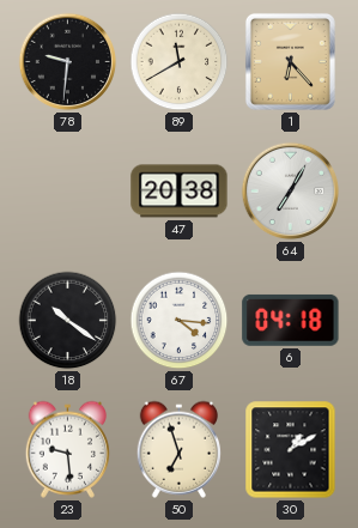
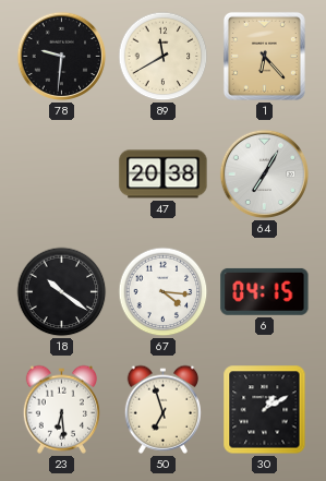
6: 04:18 -> 04:15
23: 9:29 -> 6:29
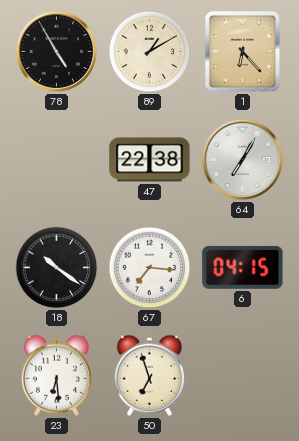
78: 9:31 -> 4:55
89: 11:40 -> 1:10
47: 20:38 -> 22:38
67: 4:16 -> 7:16
30: 1:10 -> none
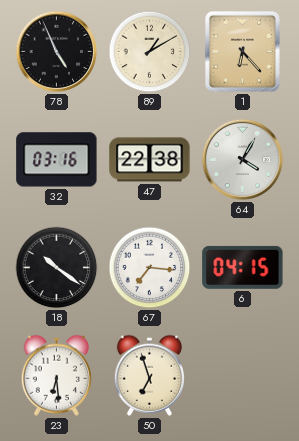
78: 4:55 -> 4:56
32: none -> 03:16
64: 7:05 -> 4:05
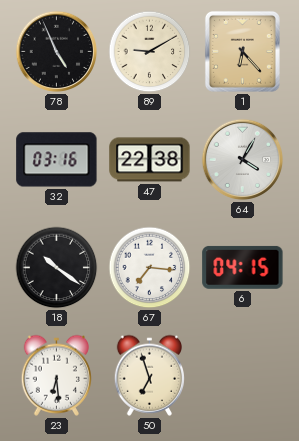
89: 1:10 -> 9:10
